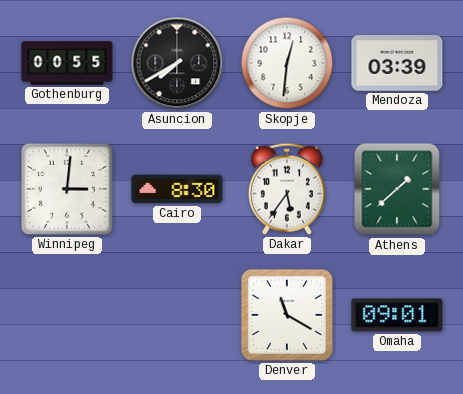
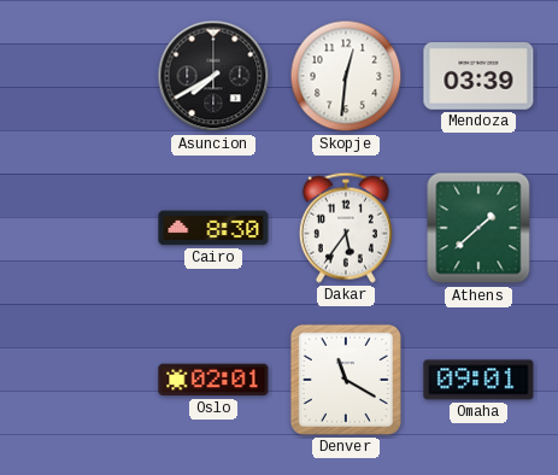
Gothenburg: 00:55 -> none
Winnipeg: 3:01 -> none
Oslo: none -> 02:01
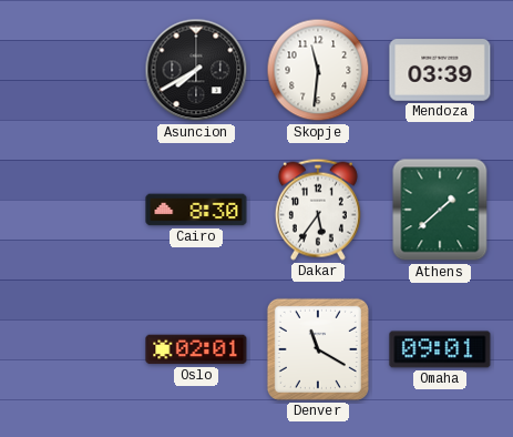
Skopje: 12:31 -> 11:31
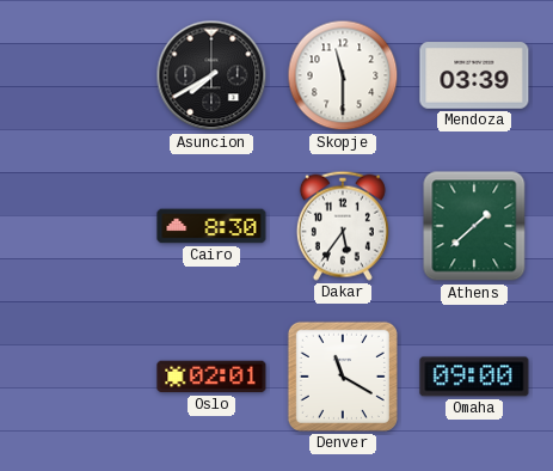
Skopje: 11:31 -> 11:30
Omaha: 09:01 -> 09:00
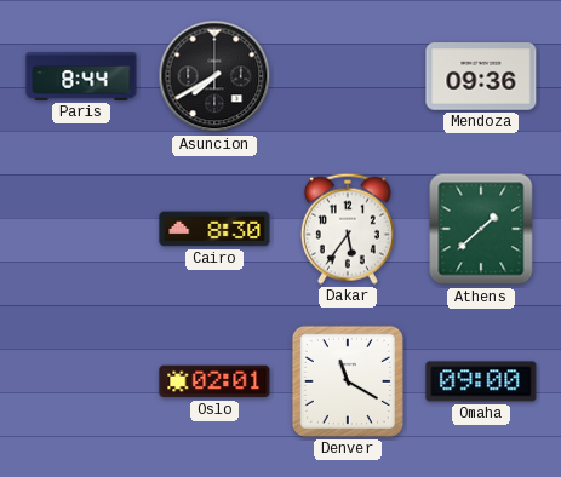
Paris: none -> 8:44
Skopje: 11:30 -> none
Mendoza: 03:39 -> 09:36
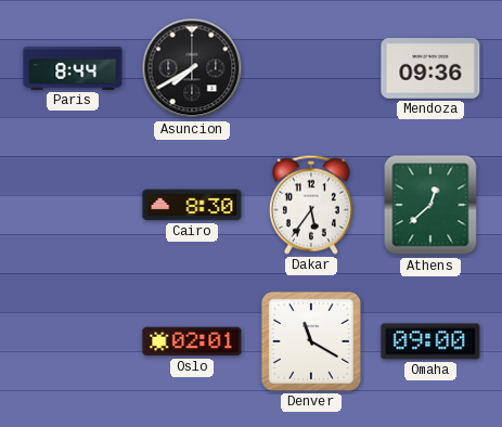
Athens: 1:38 -> 12:38
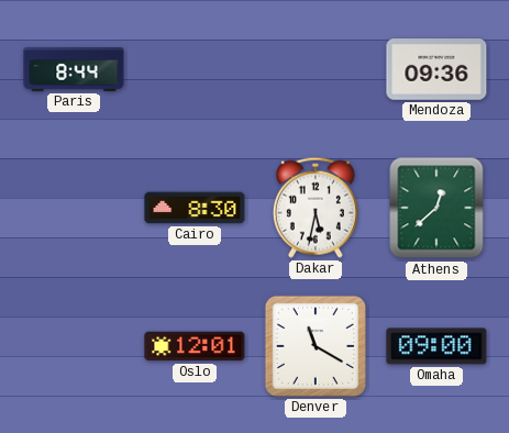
Asuncion: 7:40 -> none
Dakar: 5:36 -> 5:32
Oslo: 02:01 -> 12:01
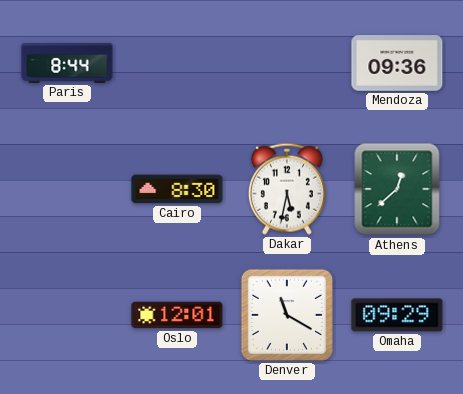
Omaha: 09:00 -> 09:29
